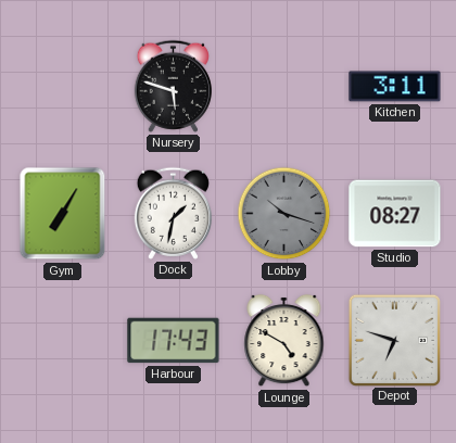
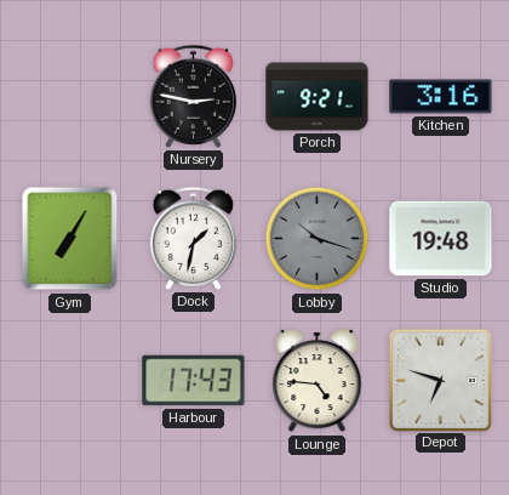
Nursery: 5:48 -> 2:47
Porch: none -> 9:21
Kitchen: 3:11 -> 3:16
Studio: 08:27 -> 19:48
Lounge: 4:50 -> 4:46
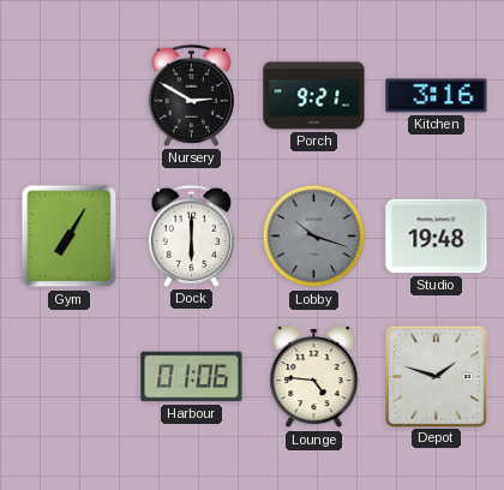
Nursery: 2:47 -> 2:50
Dock: 1:32 -> 6:00
Harbour: 17:43 -> 01:06
Depot: 6:48 -> 1:48
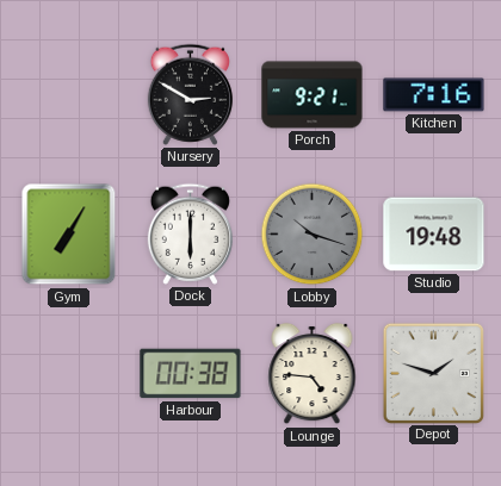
Kitchen: 3:16 -> 7:16
Harbour: 01:06 -> 00:38
